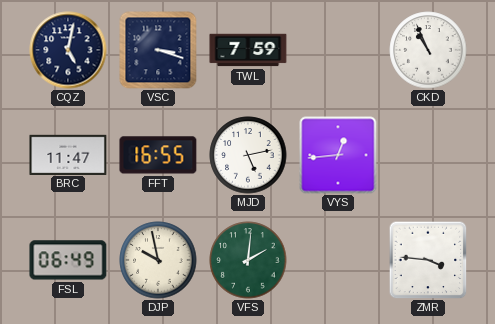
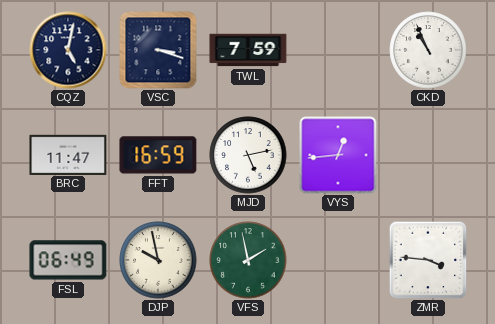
FFT: 16:55 -> 16:59
VFS: 2:01 -> 1:58
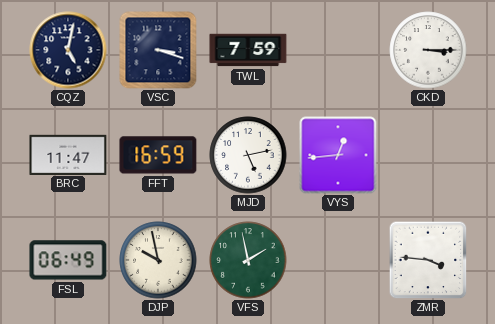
CKD: 10:56 -> 3:15
